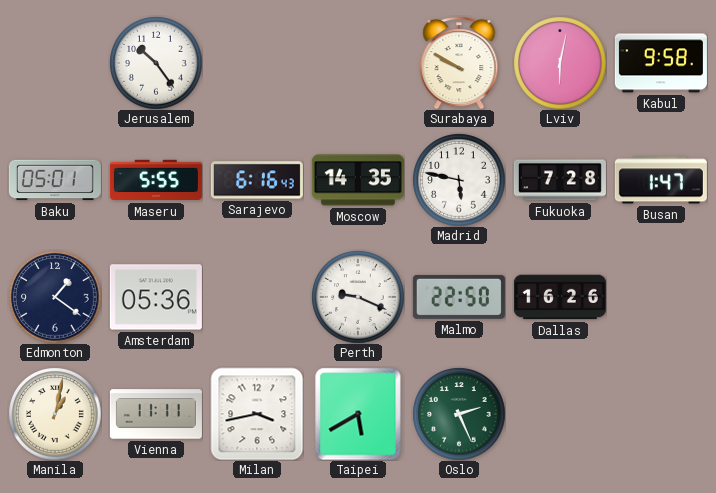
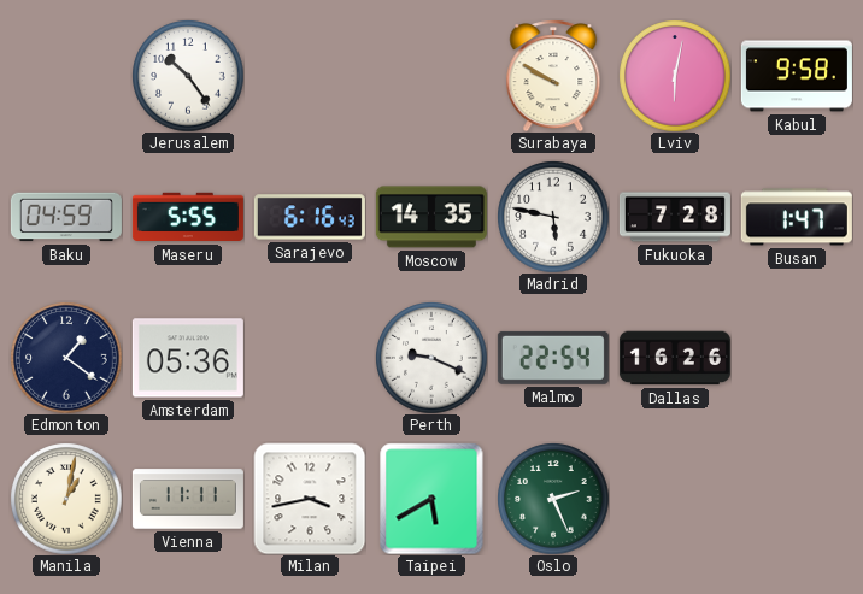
Baku: 05:01 -> 04:59
Malmo: 22:50 -> 22:54
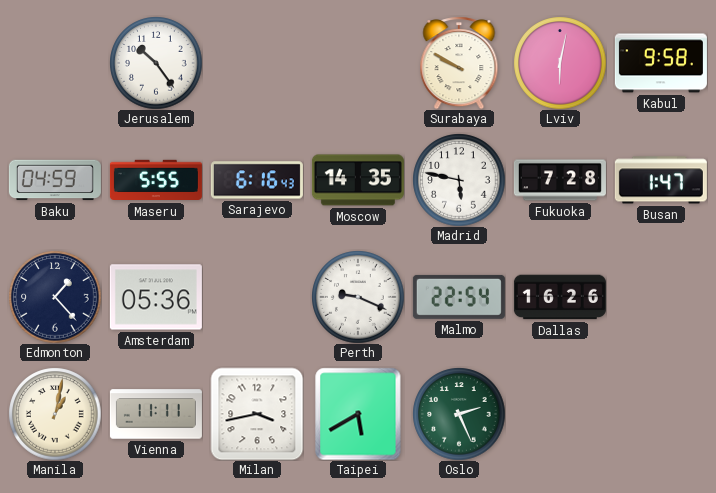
Edmonton: 1:21 -> 1:23
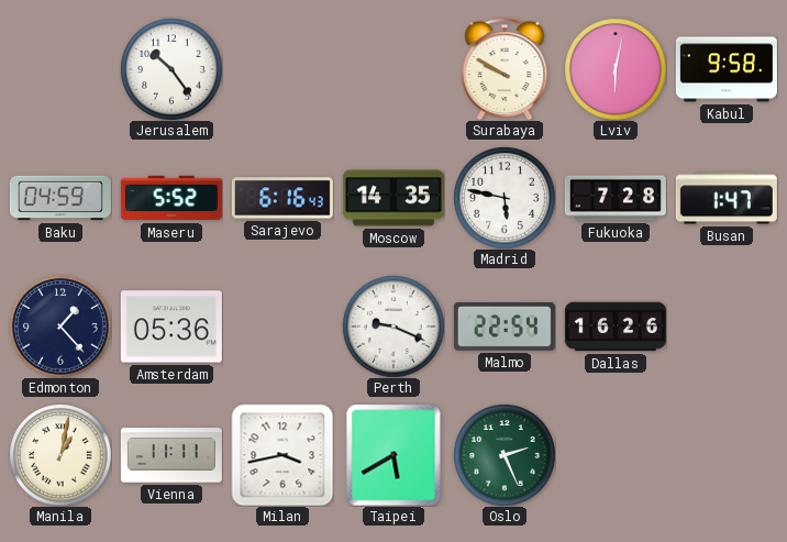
Maseru: 5:55 -> 5:52
